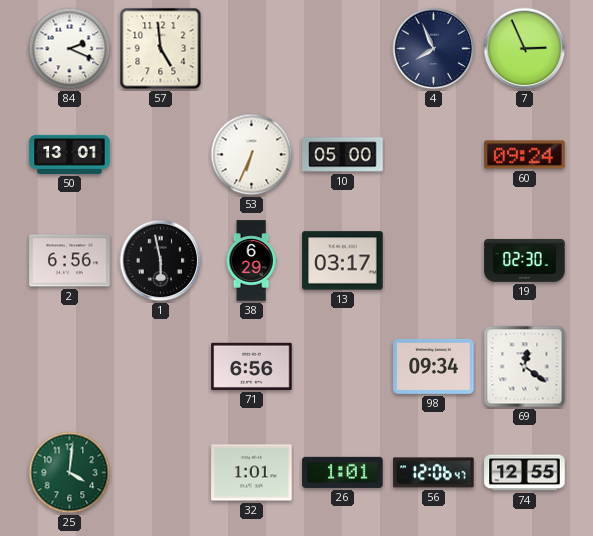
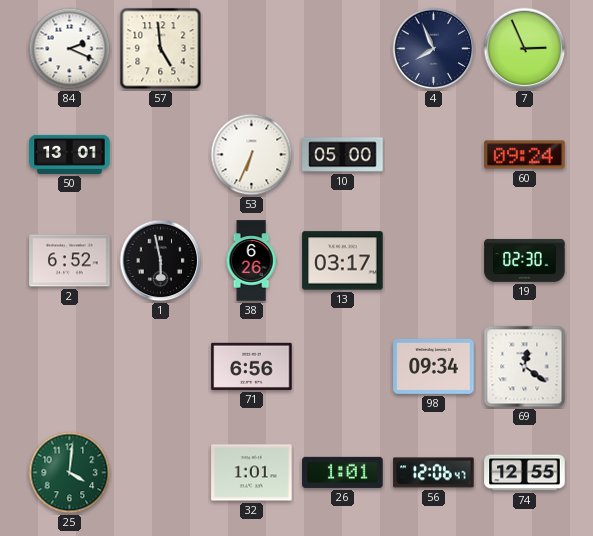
2: 6:56 -> 6:52
38: 6:29 -> 6:26
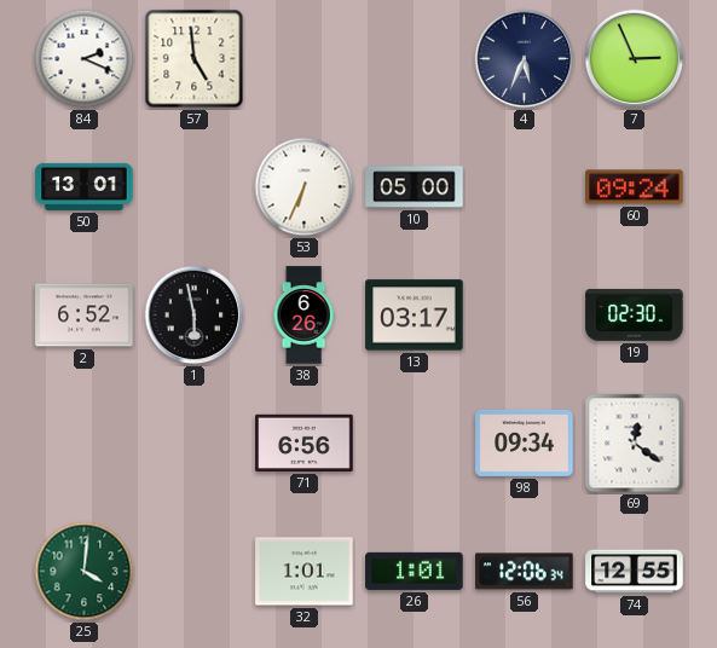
4: 7:56 -> 5:34
56: 12:06:47 -> 12:06:34
